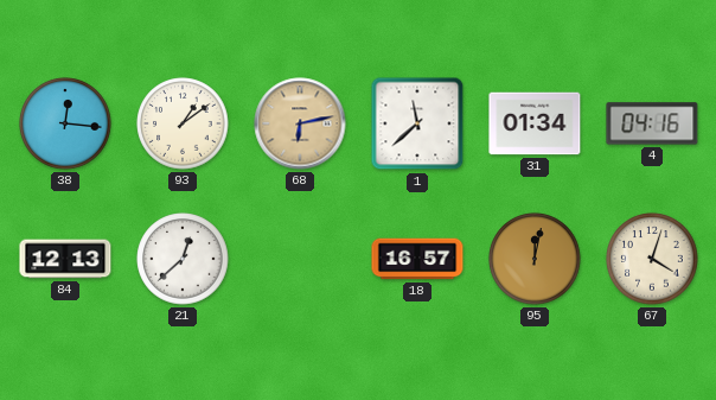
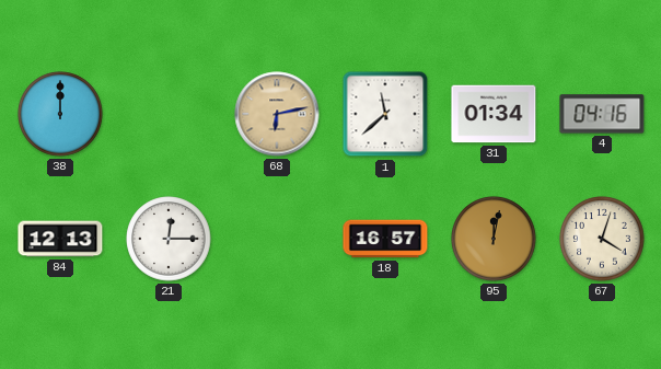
38: 12:16 -> 12:00
93: 1:09 -> none
21: 12:38 -> 12:15
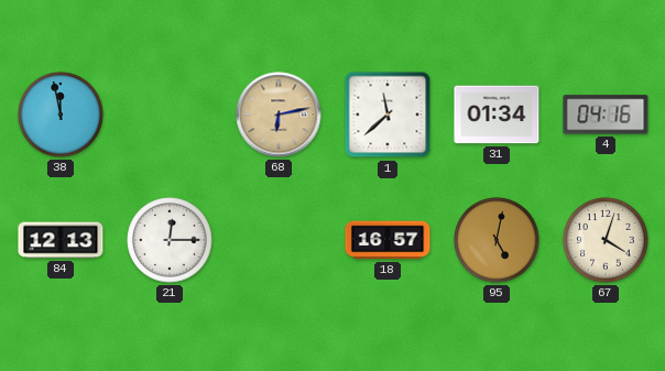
38: 12:00 -> 11:58
95: 12:02 -> 5:02
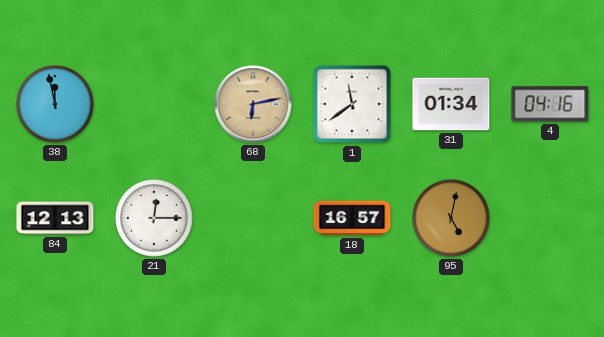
1: 11:38 -> 11:39
67: 4:03 -> none
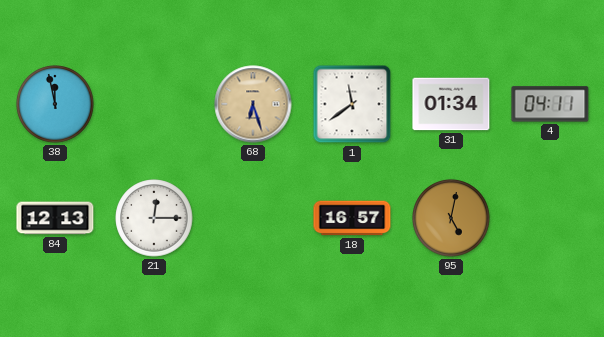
68: 6:13 -> 6:27
4: 04:16 -> 04:11
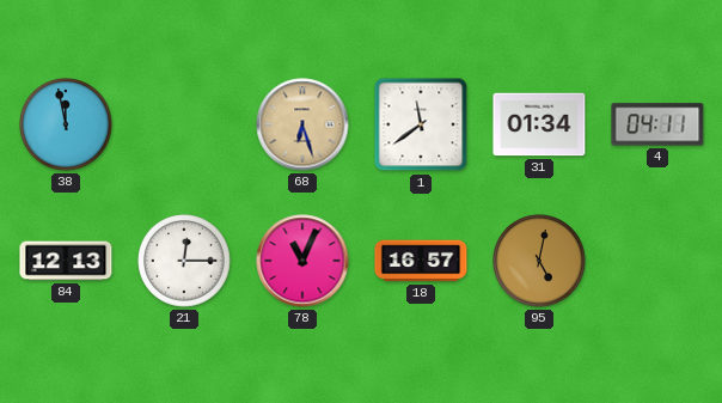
78: none -> 11:04
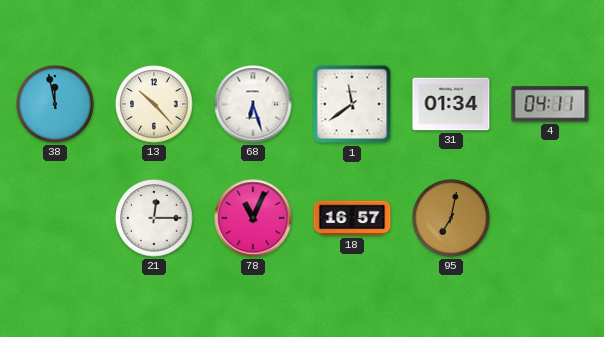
13: none -> 10:23
68 dial: champagne -> white
84: 12:13 -> none
95: 5:02 -> 7:02
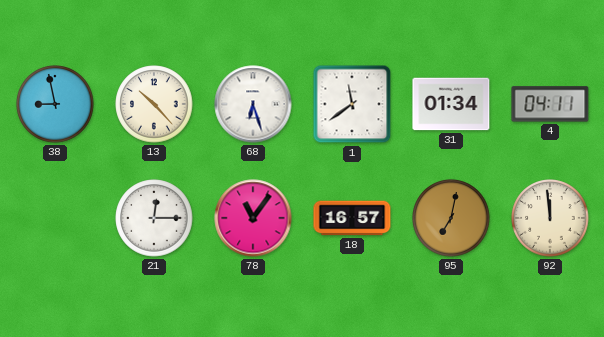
38: 11:58 -> 8:58
78: 11:04 -> 11:06
92: none -> 11:59
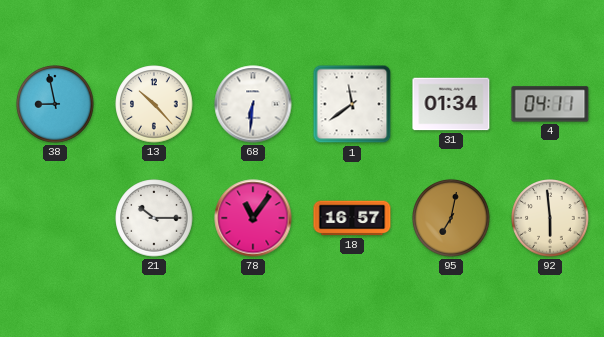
68: 6:27 -> 6:31
21: 12:15 -> 10:15
92: 11:59 -> 5:59
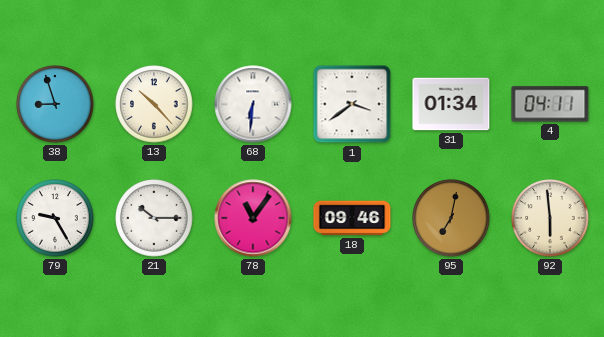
38: 8:58 -> 8:57
1: 11:39 -> 3:39
79: none -> 9:25
18: 16:57 -> 09:46
